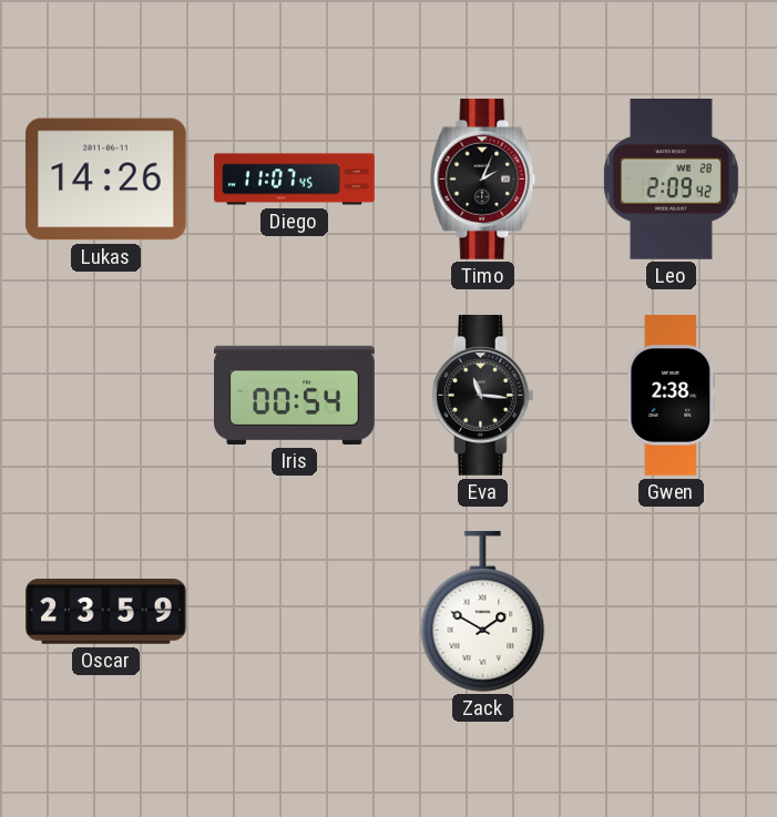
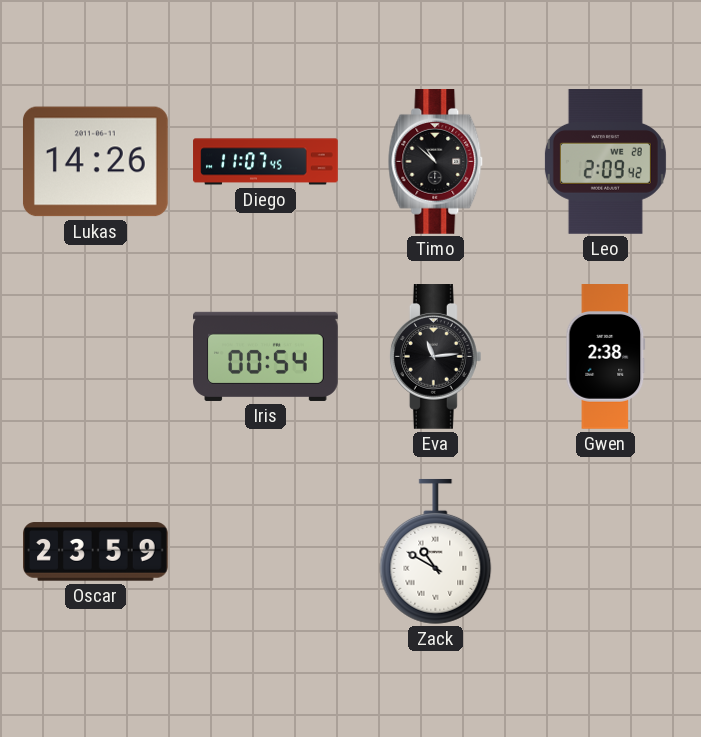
Timo: 2:04 -> 10:52
Eva: 11:16 -> 11:14
Zack: 1:50 -> 10:50
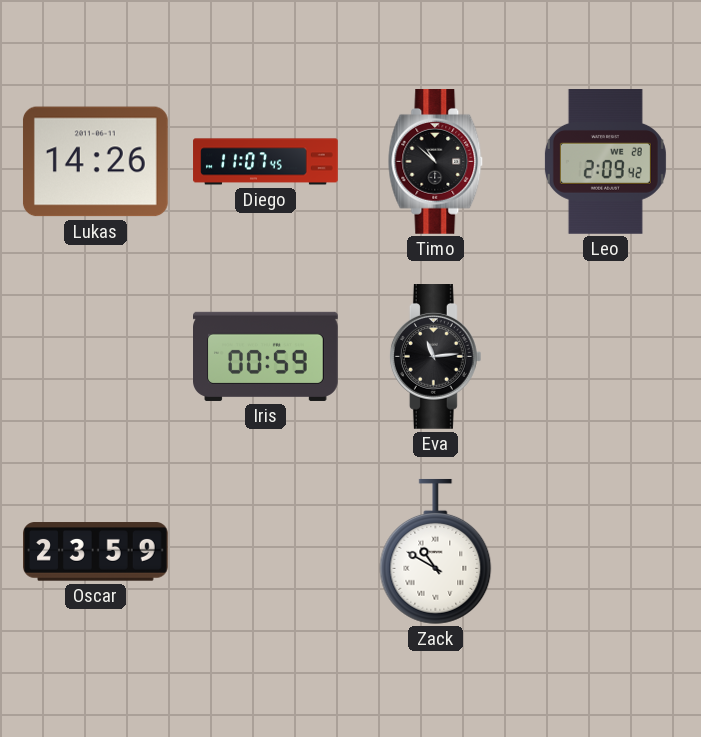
Iris: 00:54 -> 00:59
Gwen: 2:38 -> none
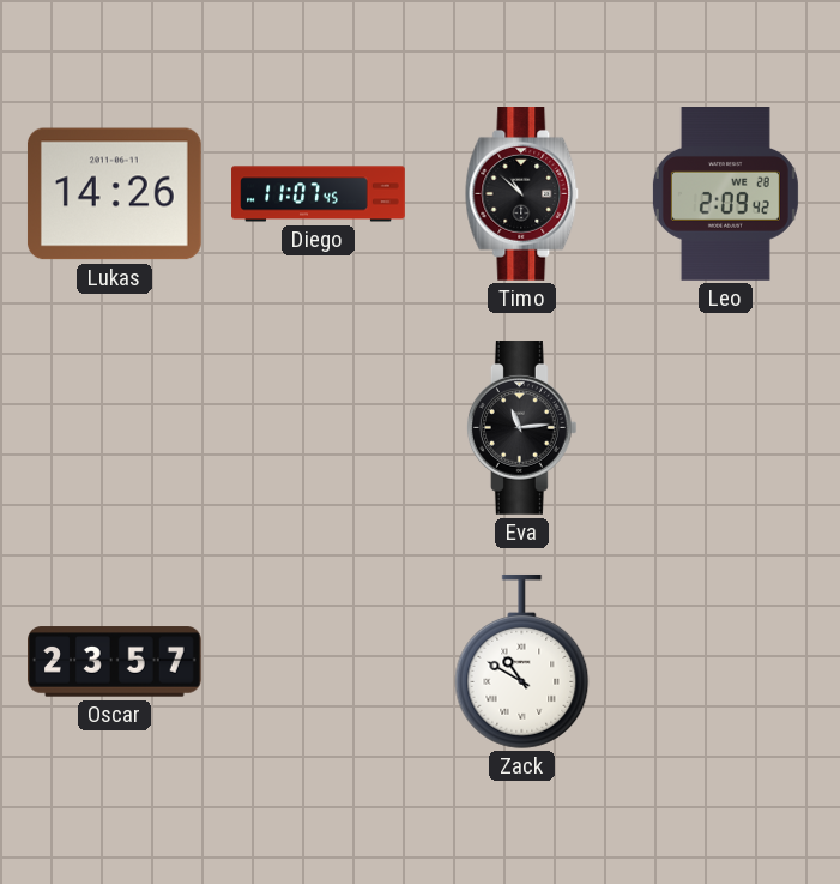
Iris: 00:59 -> none
Oscar: 23:59 -> 23:57
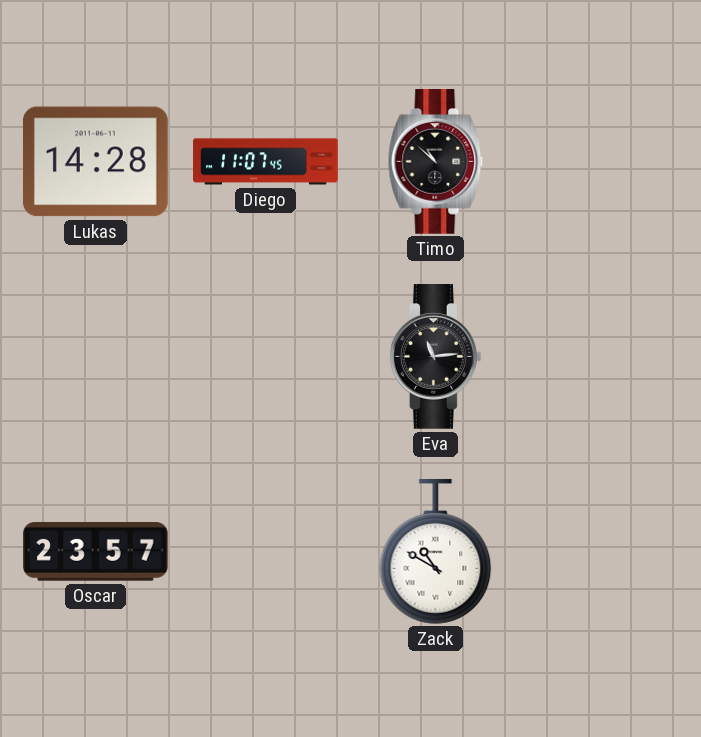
Lukas: 14:26 -> 14:28
Leo: 2:09 -> none
